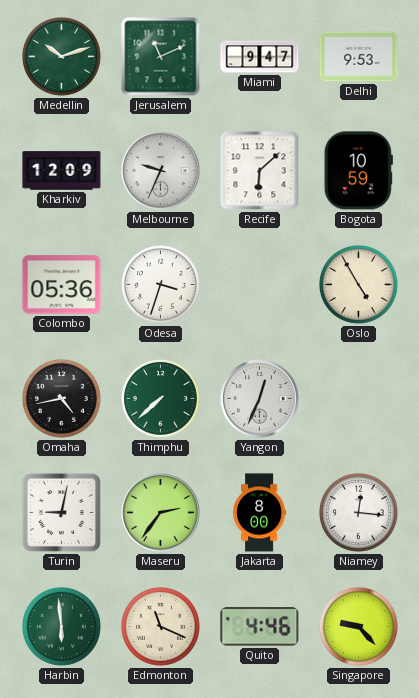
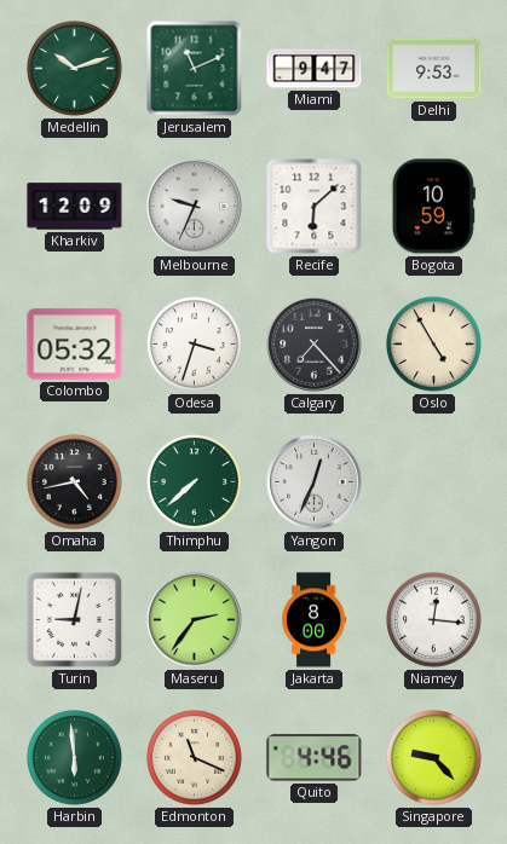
Colombo: 05:36 -> 05:32
Calgary: none -> 7:23
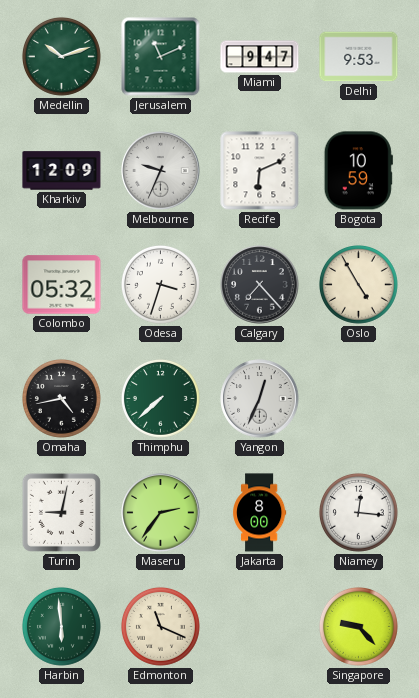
Recife: 6:08 -> 6:11
Quito: 4:46 -> none
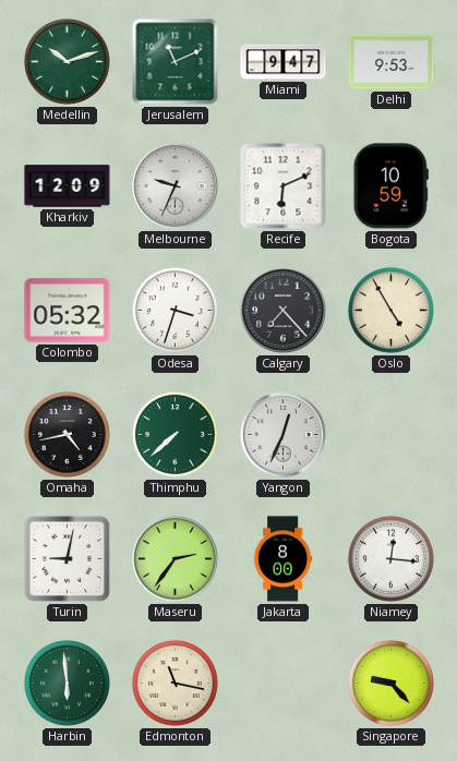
Edmonton: 11:19 -> 11:17
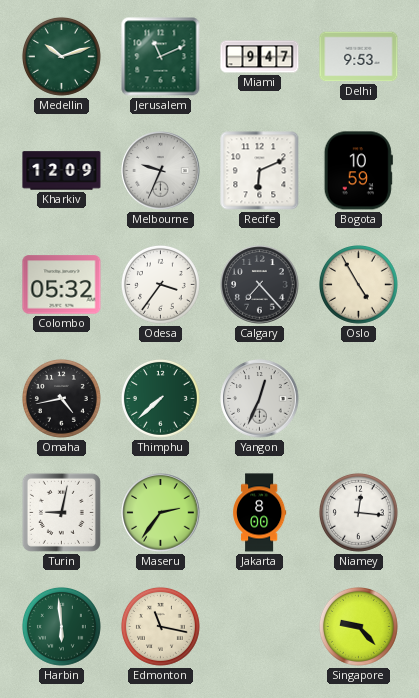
Odesa: 3:33 -> 3:36
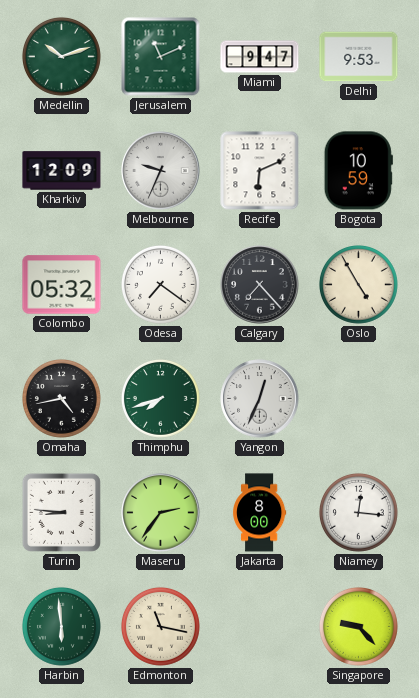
Odesa: 3:36 -> 7:21
Thimphu: 7:38 -> 7:42
Turin: 9:02 -> 8:46
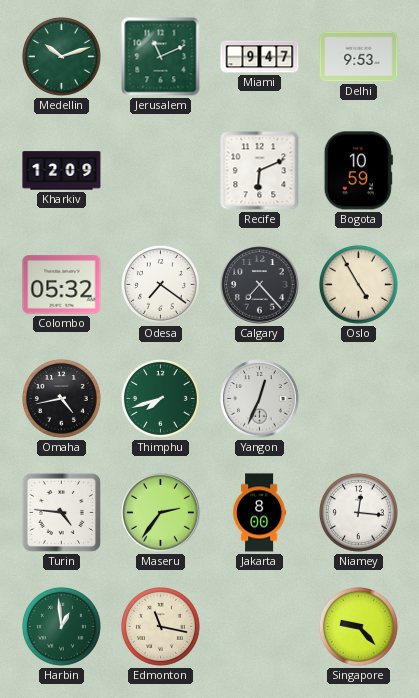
Melbourne: 9:34 -> none
Turin: 8:46 -> 4:46
Harbin: 5:59 -> 12:59
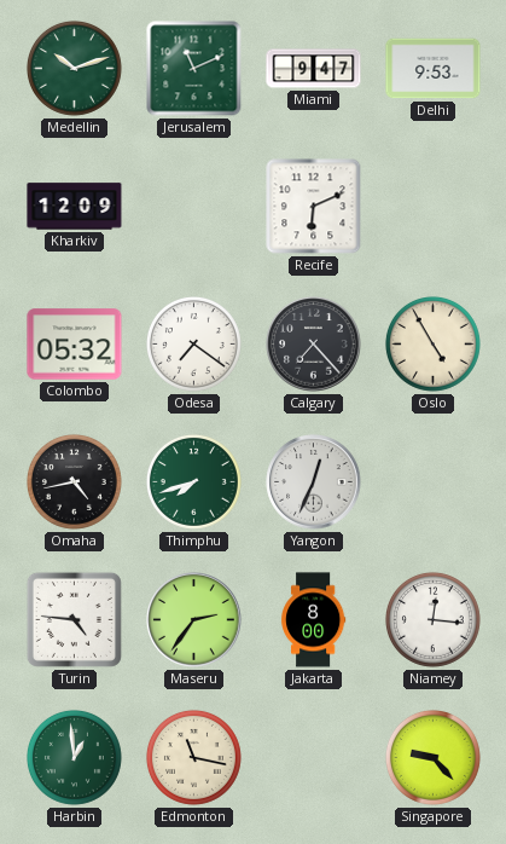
Bogota: 10:59 -> none
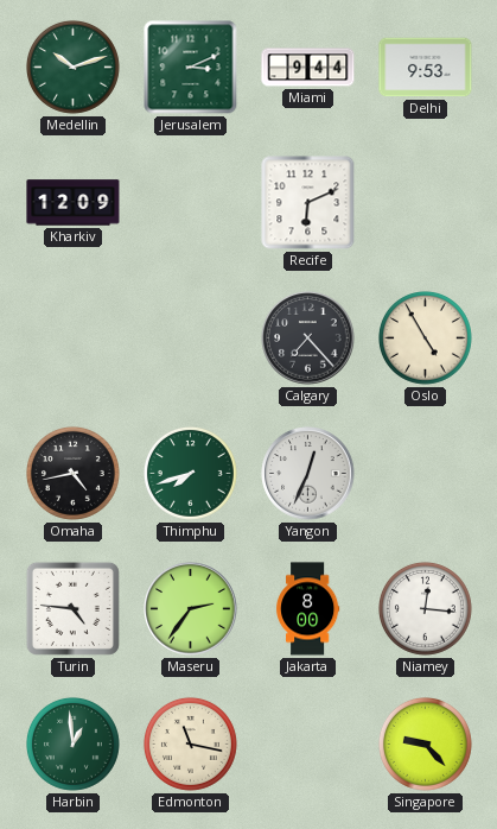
Jerusalem: 11:11 -> 3:11
Miami: 9:47 -> 9:44
Colombo: 05:32 -> none
Odesa: 7:21 -> none
